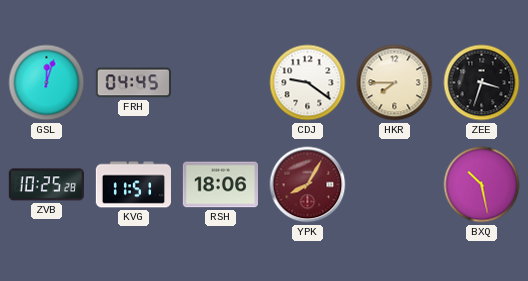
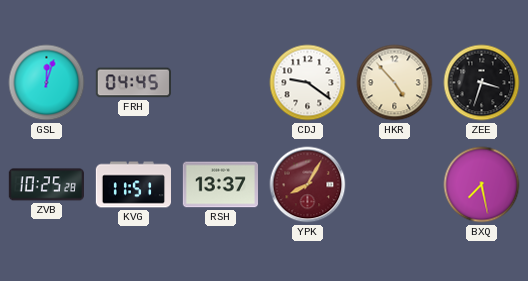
HKR: 7:45 -> 4:53
RSH: 18:06 -> 13:37
BXQ: 10:28 -> 7:28
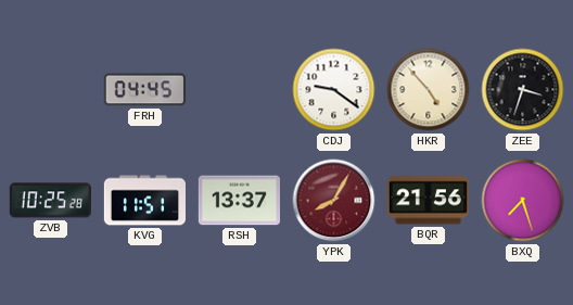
GSL: 12:03 -> none
BQR: none -> 21:56
BXQ: 7:28 -> 7:27
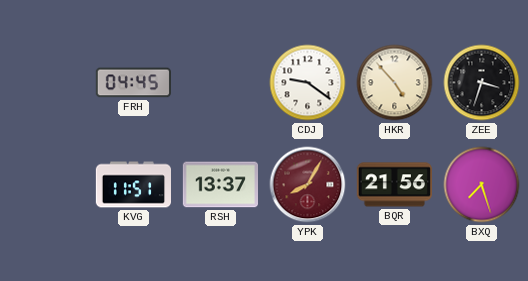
ZVB: 10:25 -> none
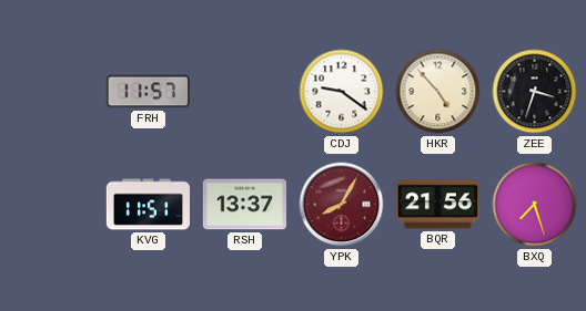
FRH: 04:45 -> 11:57
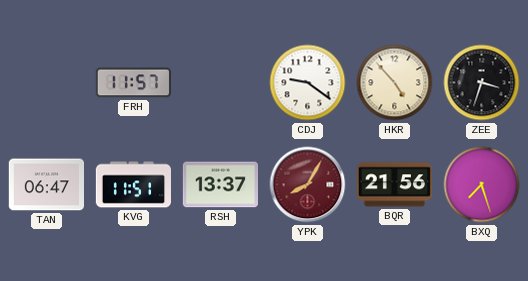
TAN: none -> 06:47
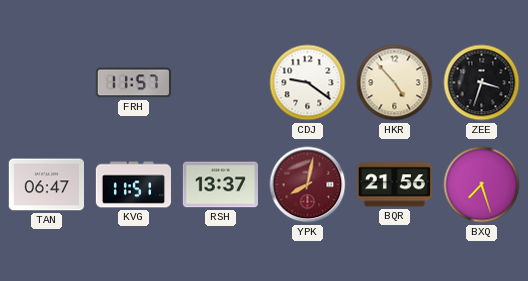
YPK: 8:05 -> 8:02
